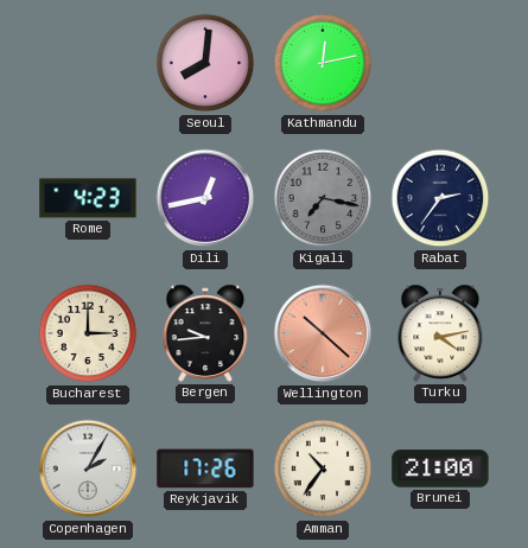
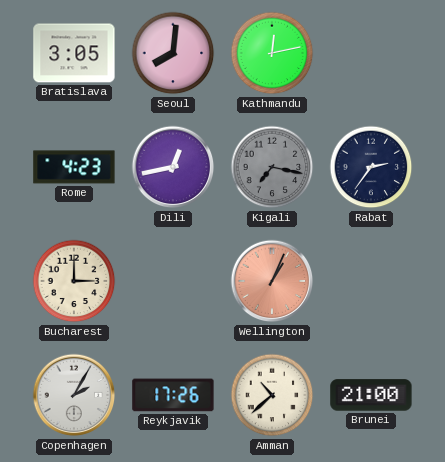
Bratislava: none -> 3:05
Bergen: 9:44 -> none
Wellington: 10:22 -> 1:04
Turku: 4:13 -> none
Amman: 10:36 -> 10:38
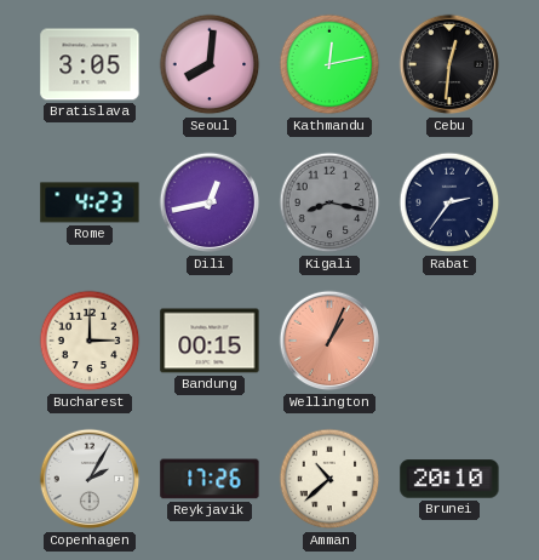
Cebu: none -> 12:31
Kigali: 7:17 -> 8:17
Bandung: none -> 00:15
Brunei: 21:00 -> 20:10
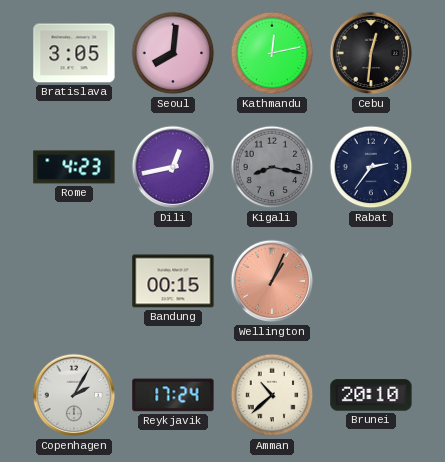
Bucharest: 3:00 -> none
Reykjavik: 17:26 -> 17:24
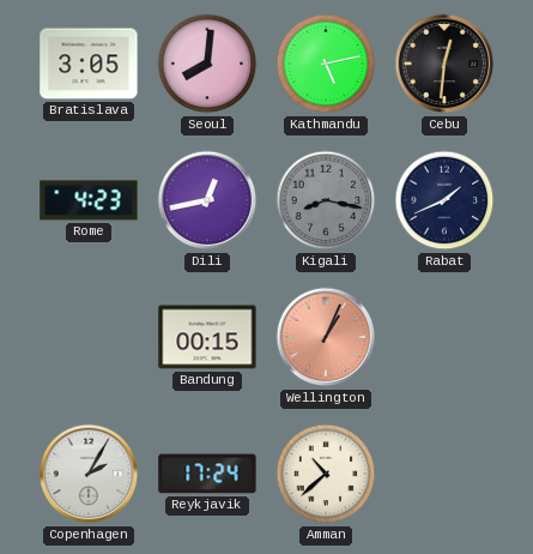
Kathmandu: 12:13 -> 5:13
Rabat: 2:36 -> 1:41
Brunei: 20:10 -> none
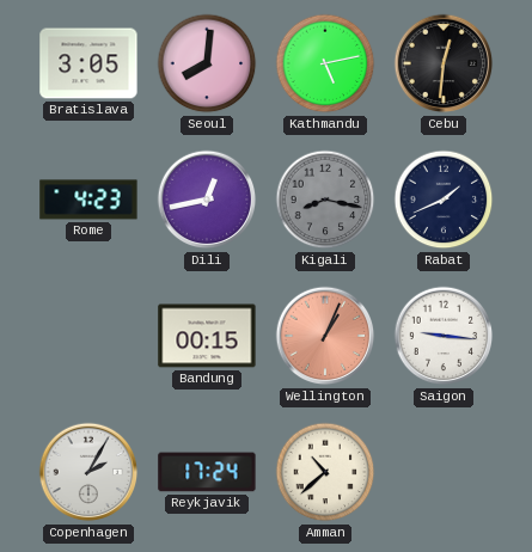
Saigon: none -> 9:16
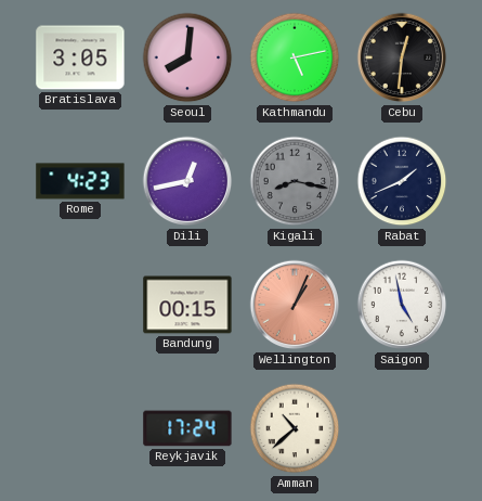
Saigon: 9:16 -> 4:58
Copenhagen: 2:05 -> none
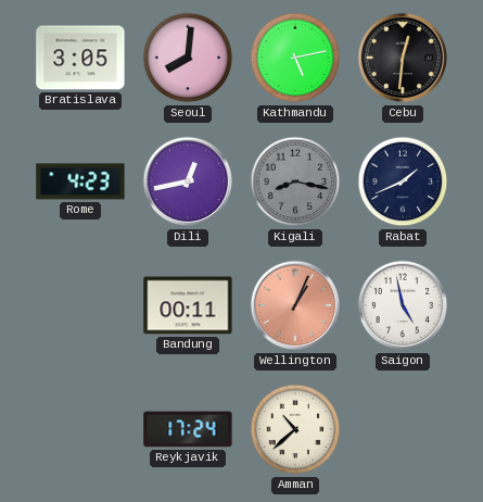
Bandung: 00:15 -> 00:11
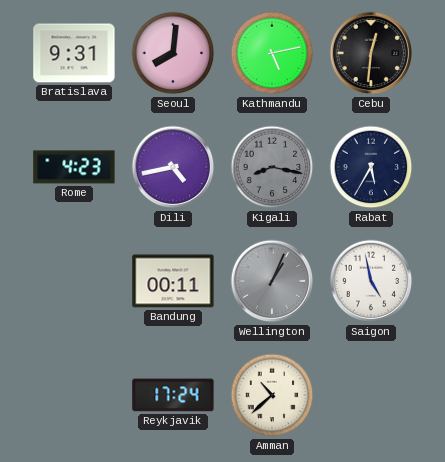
Bratislava: 3:05 -> 9:31
Dili: 12:43 -> 4:43
Rabat: 1:41 -> 5:35
Wellington dial: salmon -> grey
